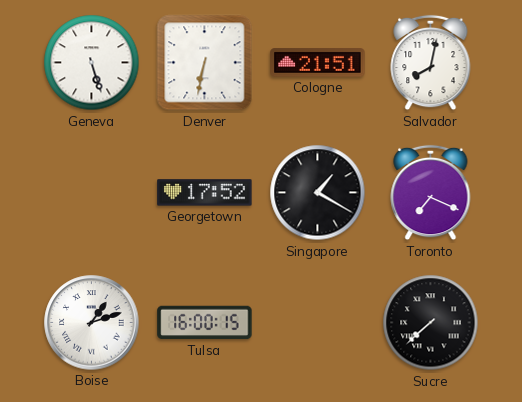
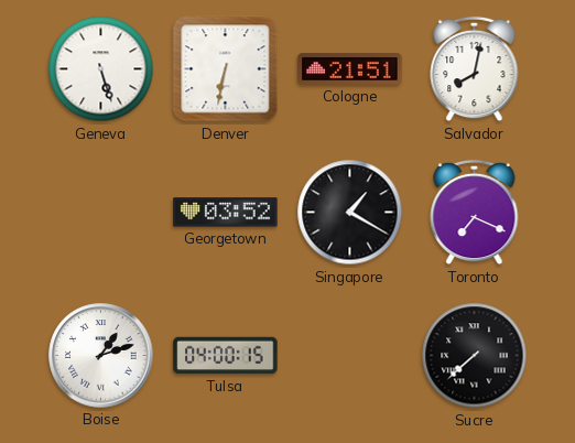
Georgetown: 17:52 -> 03:52
Tulsa: 16:00 -> 04:00
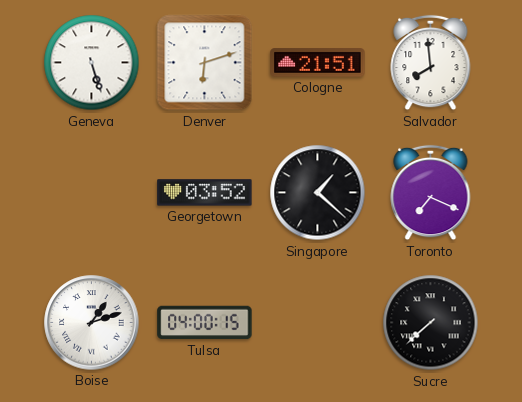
Denver: 6:32 -> 6:12
Salvador: 8:02 -> 7:59
Singapore: 1:20 -> 1:22
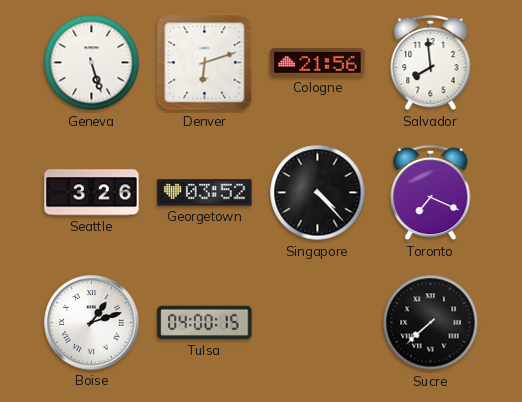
Cologne: 21:51 -> 21:56
Seattle: none -> 3:26
Singapore: 1:22 -> 4:23
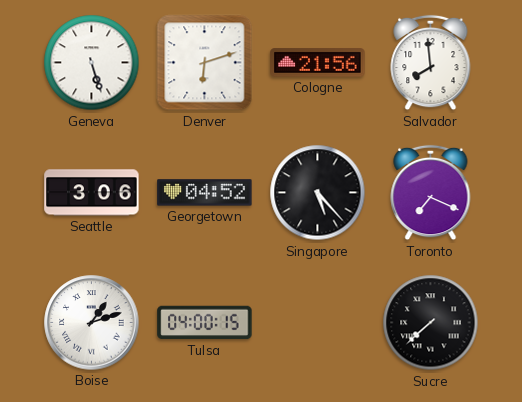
Seattle: 3:26 -> 3:06
Georgetown: 03:52 -> 04:52
Singapore: 4:23 -> 5:23
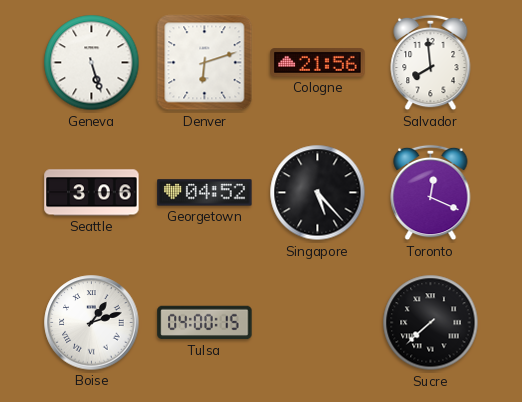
Toronto: 7:19 -> 12:19
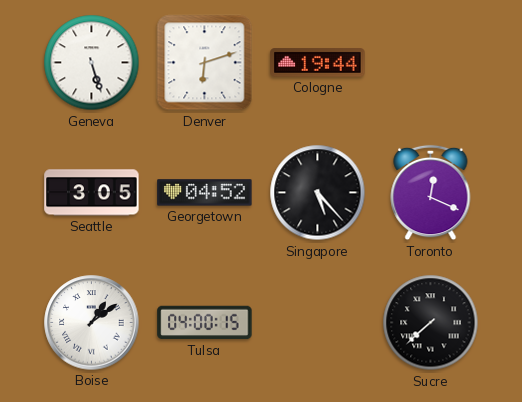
Cologne: 21:56 -> 19:44
Salvador: 7:59 -> none
Seattle: 3:06 -> 3:05
Boise: 1:12 -> 1:09
